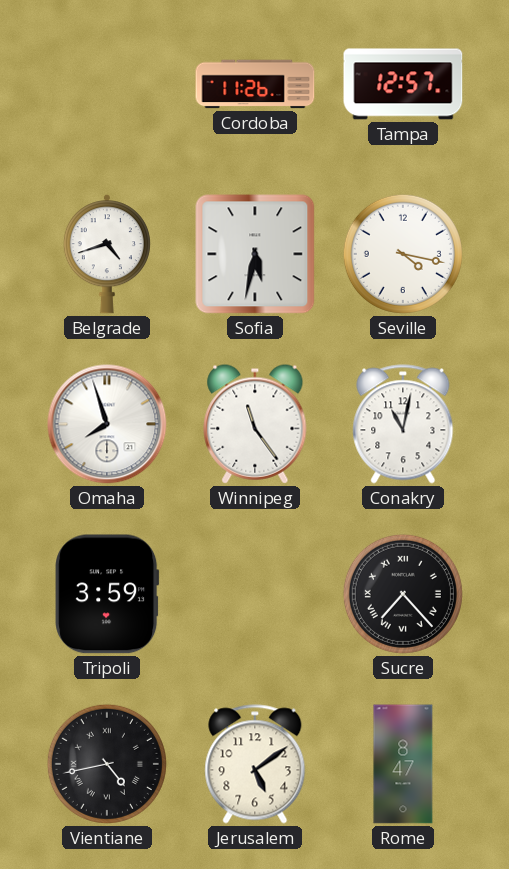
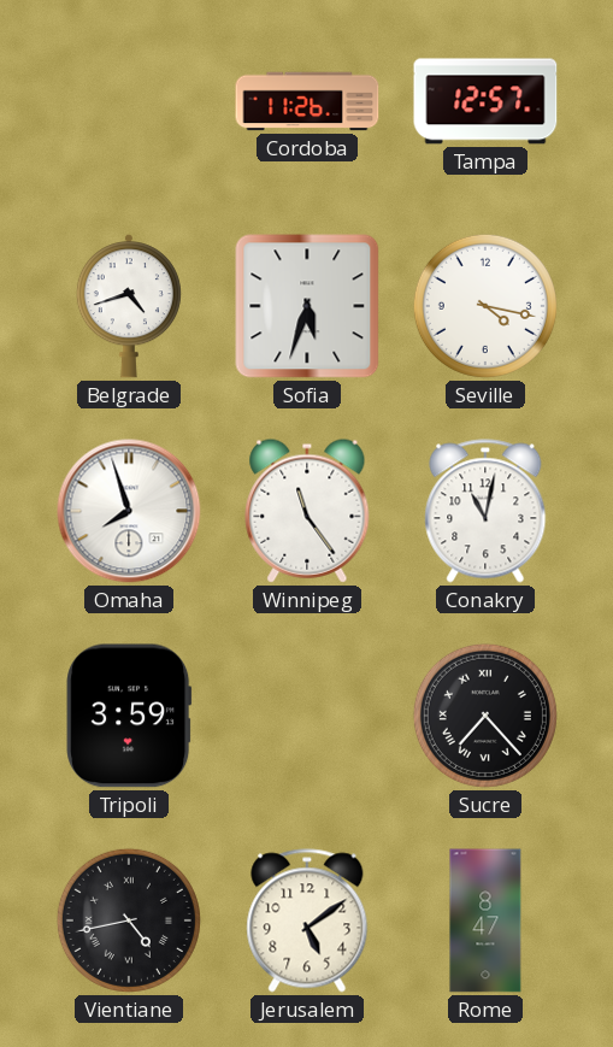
Sofia: 5:32 -> 5:33
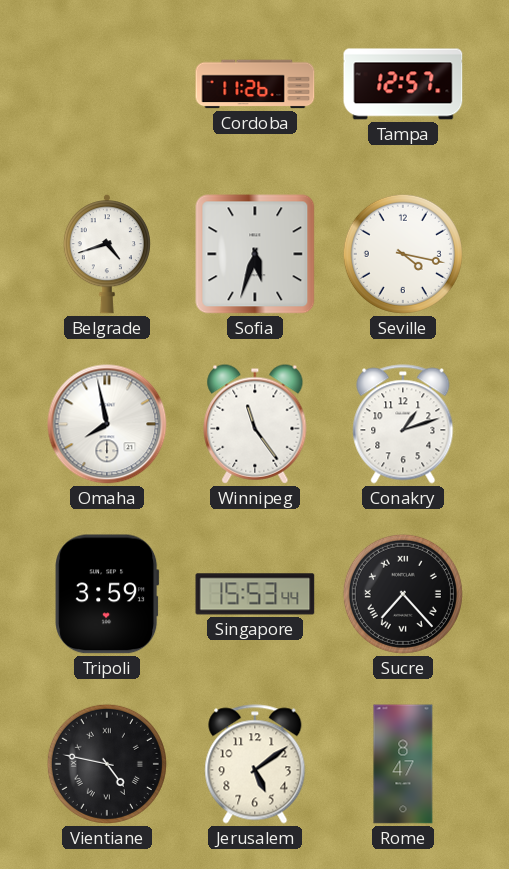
Omaha: 7:57 -> 7:58
Conakry: 11:02 -> 1:12
Singapore: none -> 15:53
Vientiane: 4:43 -> 4:47
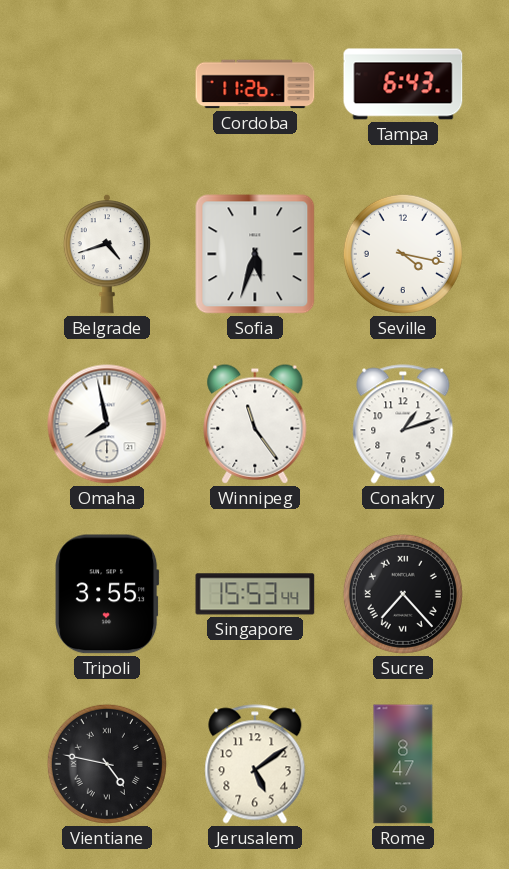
Tampa: 12:57 -> 6:43
Tripoli: 3:59 -> 3:55
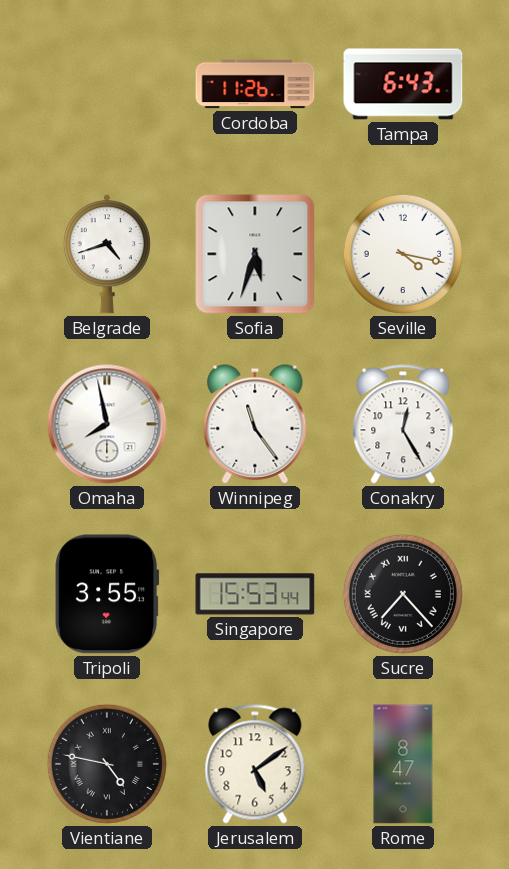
Conakry: 1:12 -> 12:25
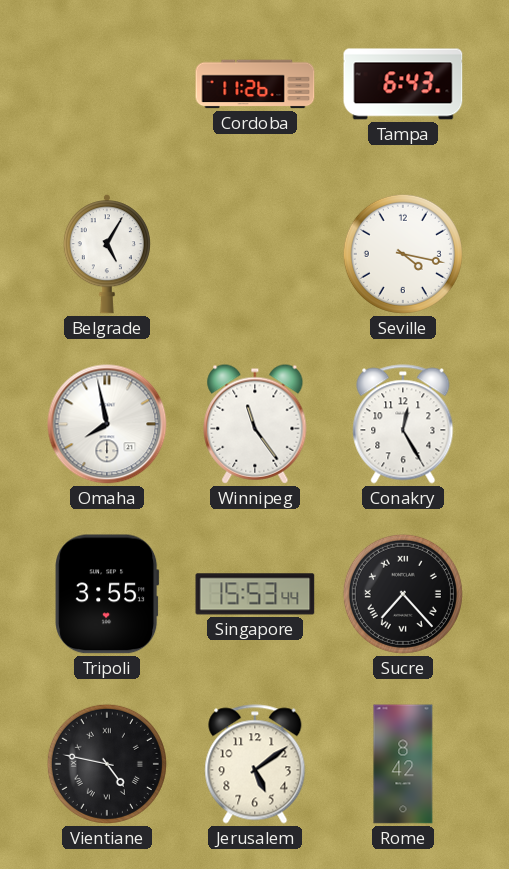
Belgrade: 4:42 -> 5:05
Sofia: 5:33 -> none
Rome: 8:47 -> 8:42
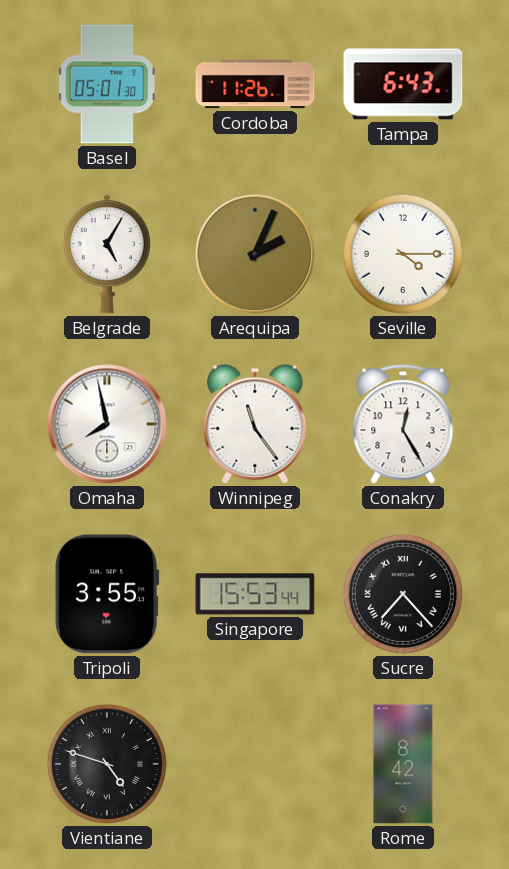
Basel: none -> 05:01
Arequipa: none -> 2:04
Seville: 4:17 -> 4:15
Vientiane: 4:47 -> 4:48
Jerusalem: 5:09 -> none
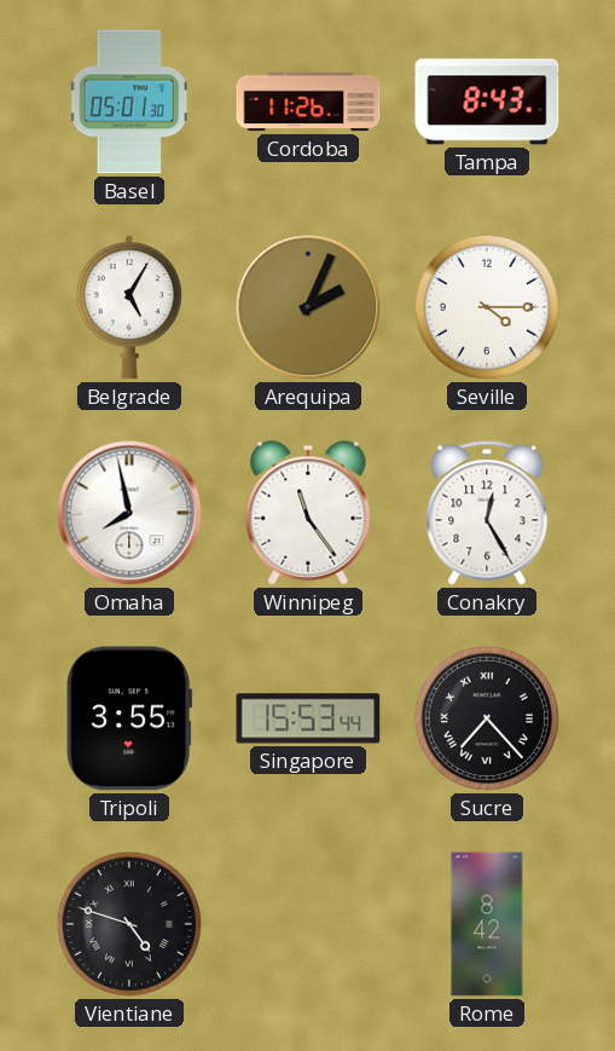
Tampa: 6:43 -> 8:43
